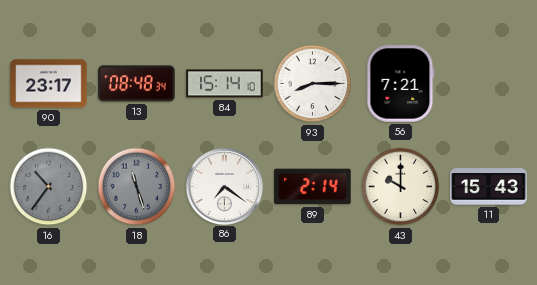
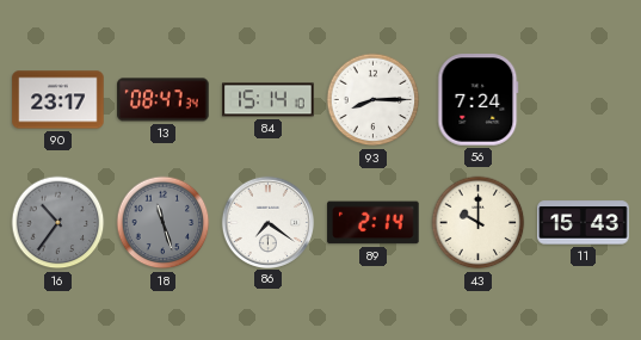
13: 08:48 -> 08:47
56: 7:21 -> 7:24
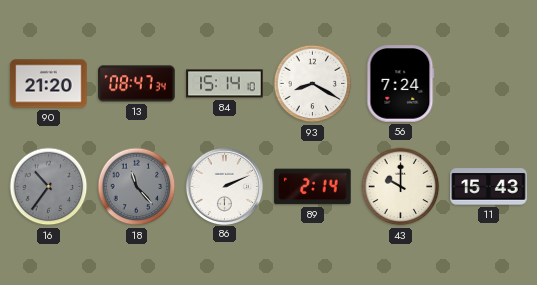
90: 23:17 -> 21:20
93: 8:15 -> 8:20
18: 11:27 -> 11:23
86: 7:21 -> 2:11
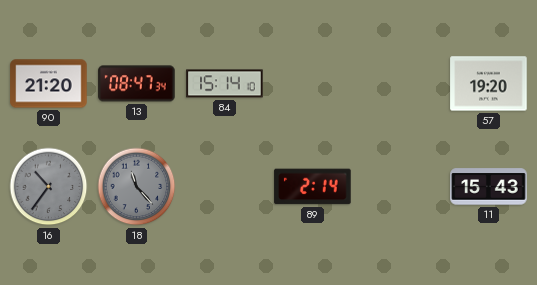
93: 8:20 -> none
56: 7:24 -> none
57: none -> 19:20
86: 2:11 -> none
43: 10:00 -> none
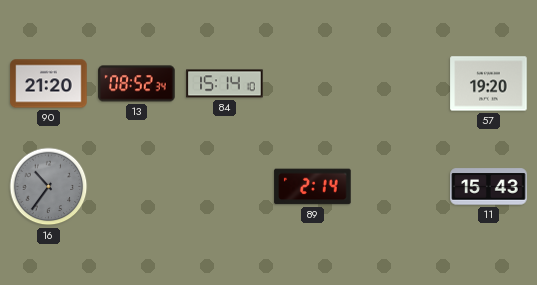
13: 08:47 -> 08:52
18: 11:23 -> none
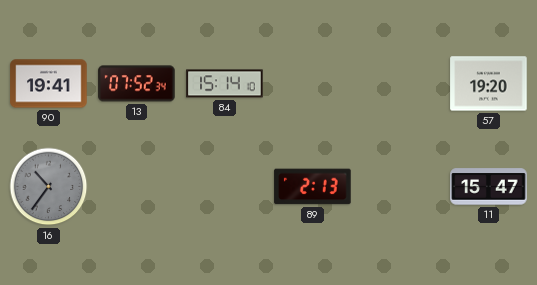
90: 21:20 -> 19:41
13: 08:52 -> 07:52
89: 2:14 -> 2:13
11: 15:43 -> 15:47
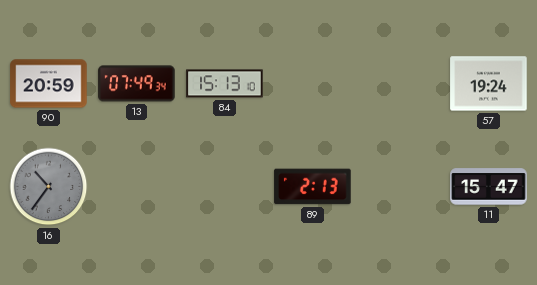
90: 19:41 -> 20:59
13: 07:52 -> 07:49
84: 15:14 -> 15:13
57: 19:20 -> 19:24
